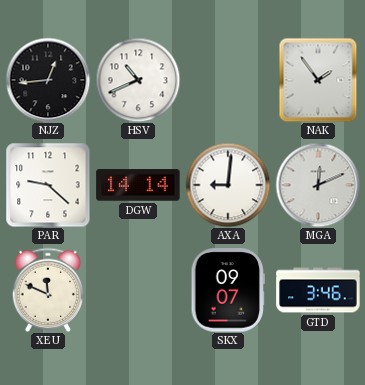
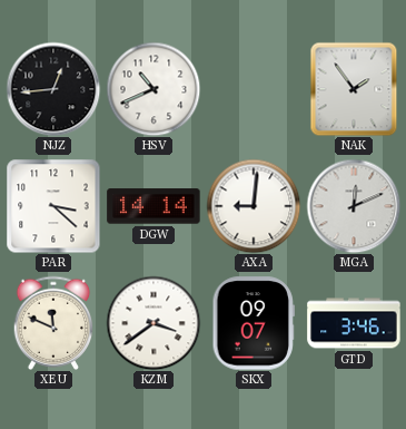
PAR: 9:22 -> 3:22
KZM: none -> 3:39
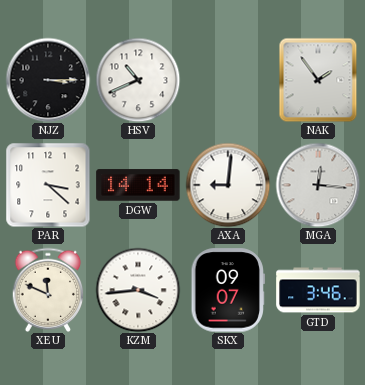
NJZ: 12:44 -> 3:15
MGA: 12:11 -> 12:16
KZM: 3:39 -> 3:44
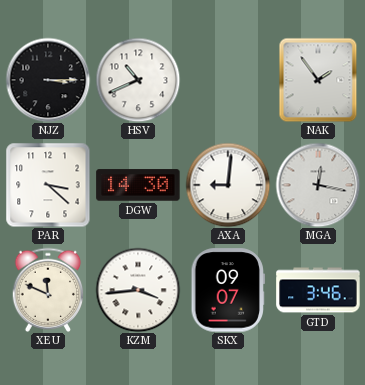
DGW: 14:14 -> 14:30
MGA: 12:16 -> 12:17
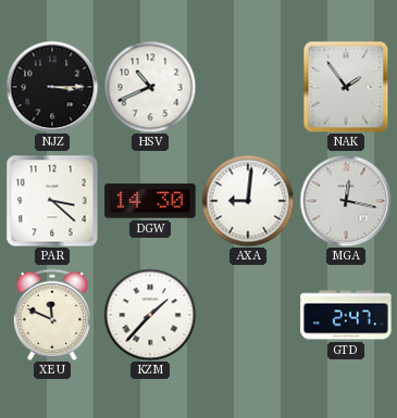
KZM: 3:44 -> 1:37
SKX: 09:07 -> none
GTD: 3:46 -> 2:47
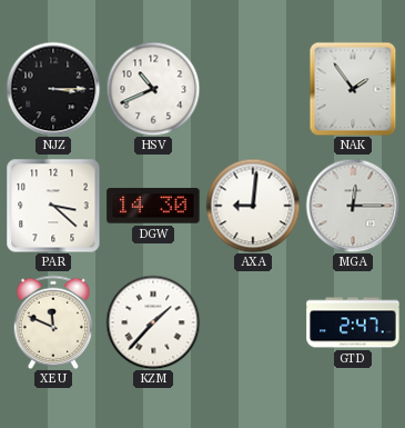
MGA: 12:17 -> 12:15
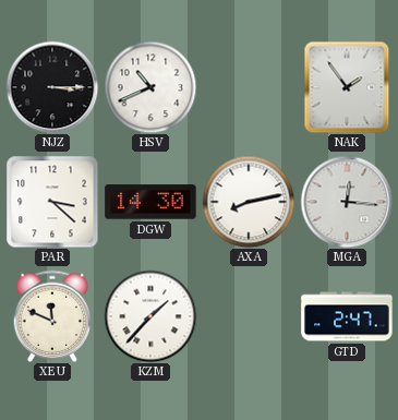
AXA: 9:01 -> 8:13
MGA: 12:15 -> 12:16
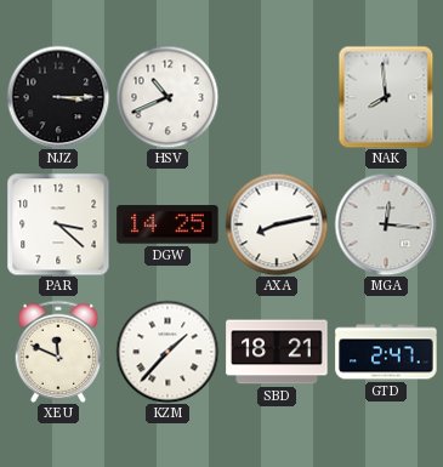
NAK: 1:54 -> 7:59
DGW: 14:30 -> 14:25
SBD: none -> 18:21
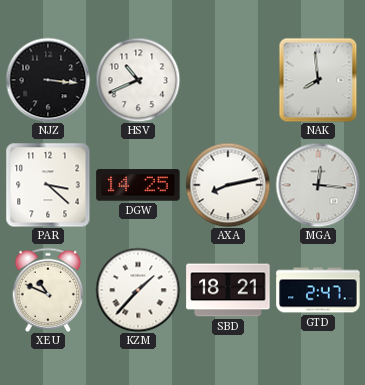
NJZ: 3:15 -> 3:16
XEU: 11:49 -> 10:49
